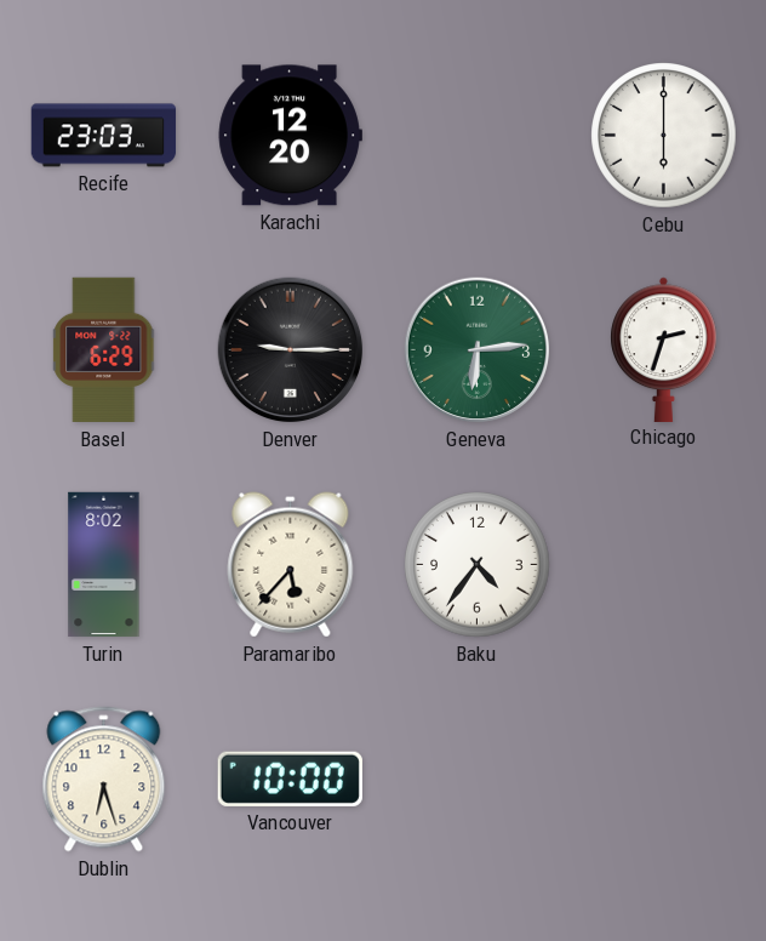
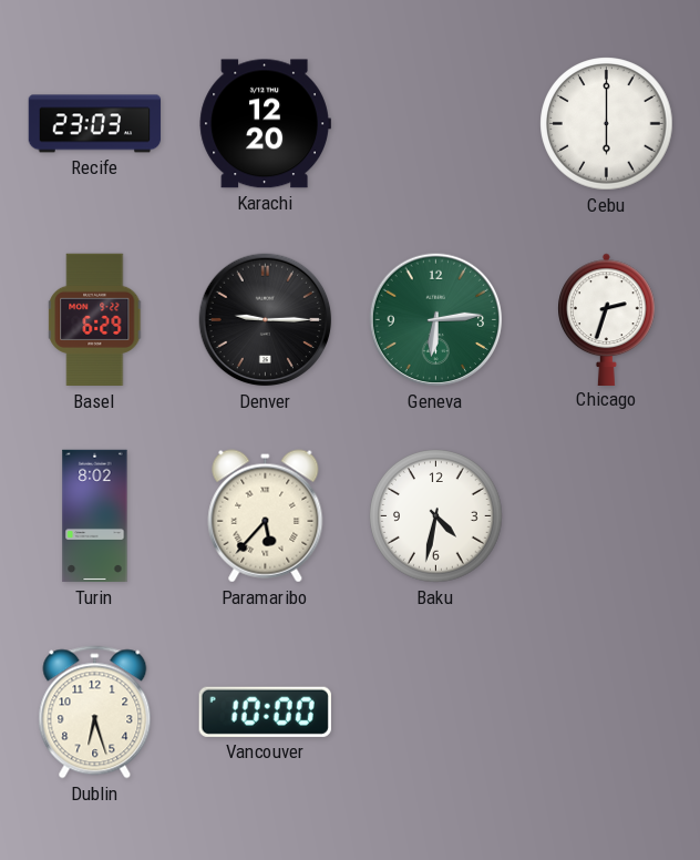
Baku: 4:36 -> 4:32
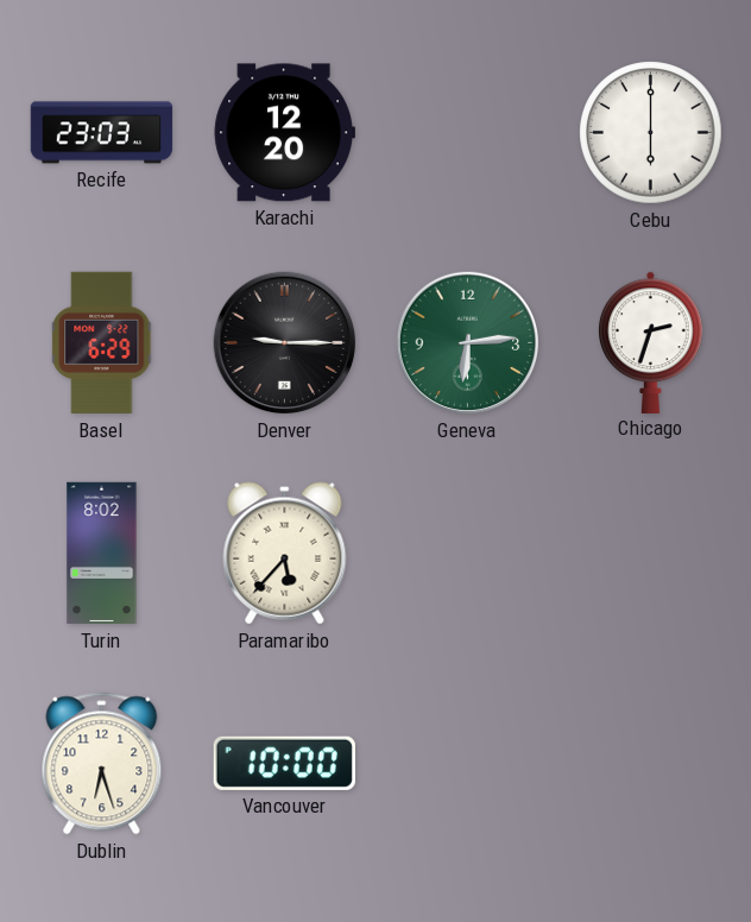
Baku: 4:32 -> none
